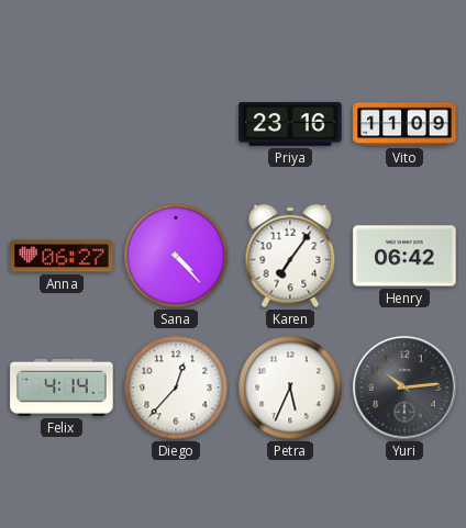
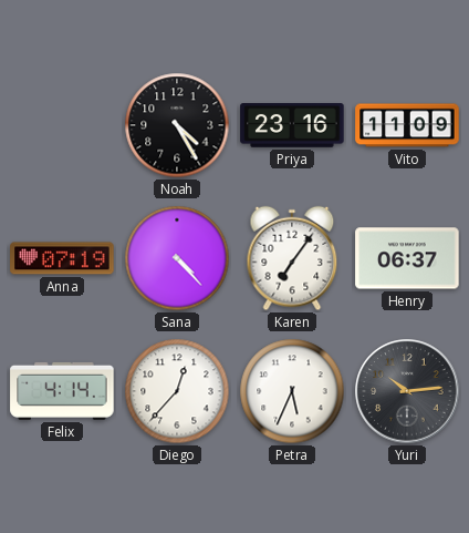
Noah: none -> 4:25
Anna: 06:27 -> 07:19
Henry: 06:42 -> 06:37
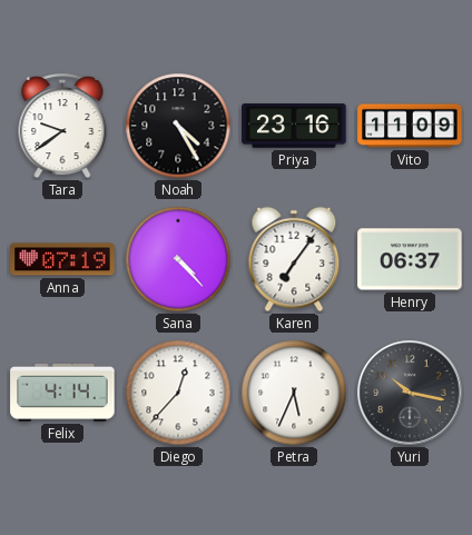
Tara: none -> 9:39
Yuri: 10:14 -> 10:17
